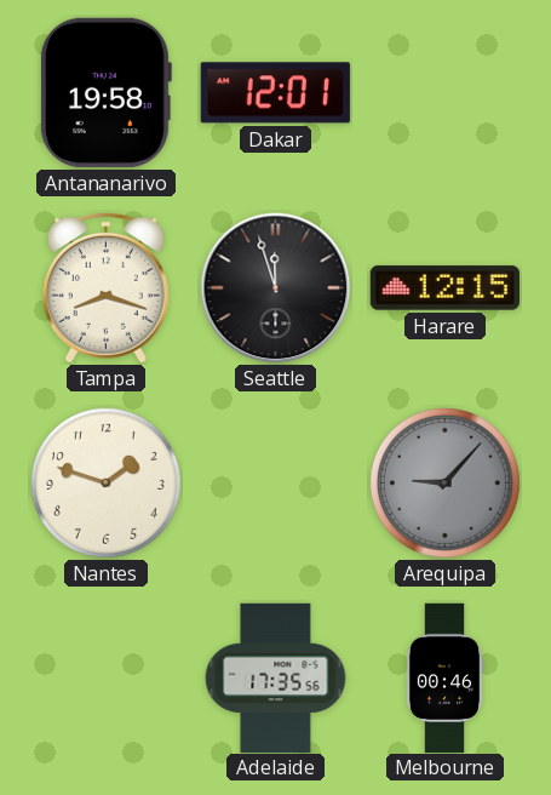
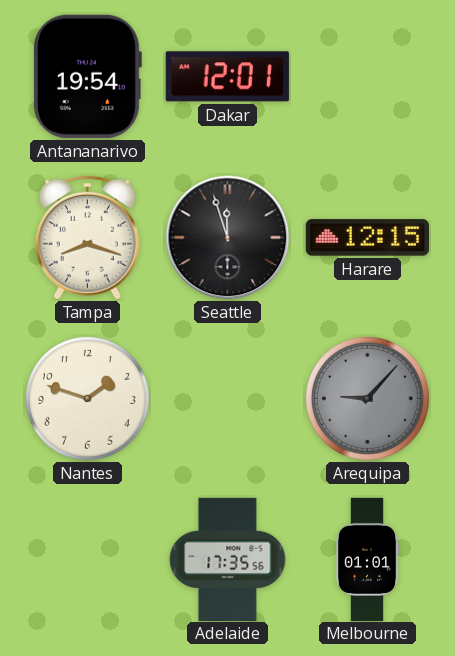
Antananarivo: 19:58 -> 19:54
Melbourne: 00:46 -> 01:01
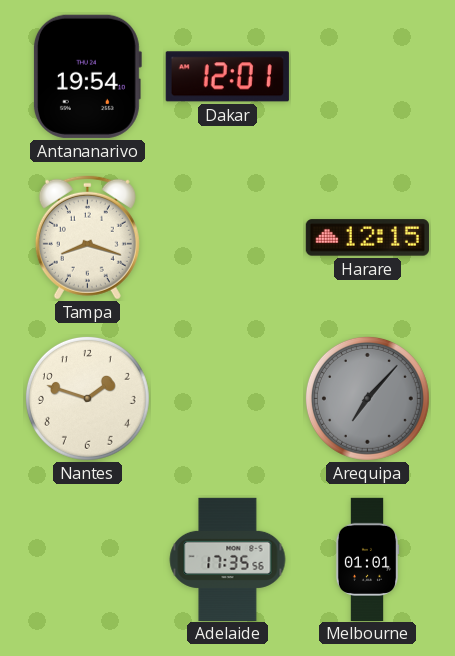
Seattle: 11:57 -> none
Arequipa: 9:07 -> 7:07
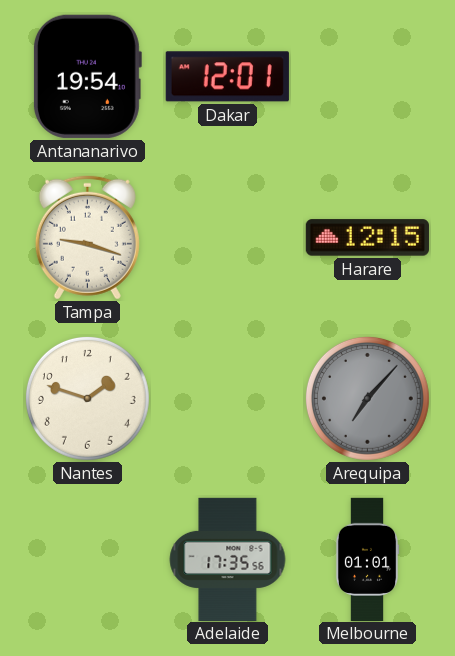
Tampa: 8:18 -> 9:18
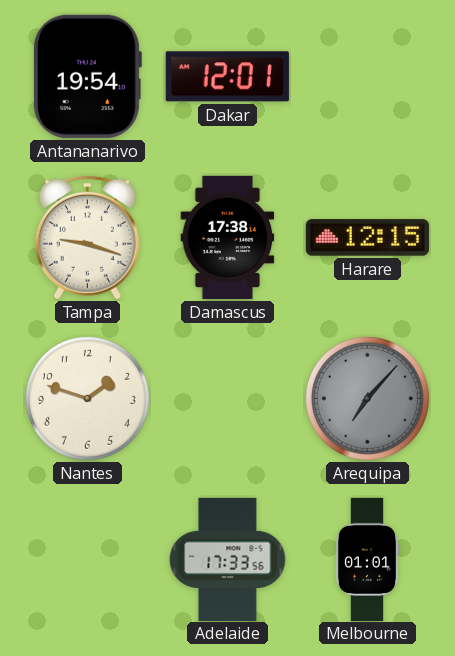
Damascus: none -> 17:38
Adelaide: 17:35 -> 17:33
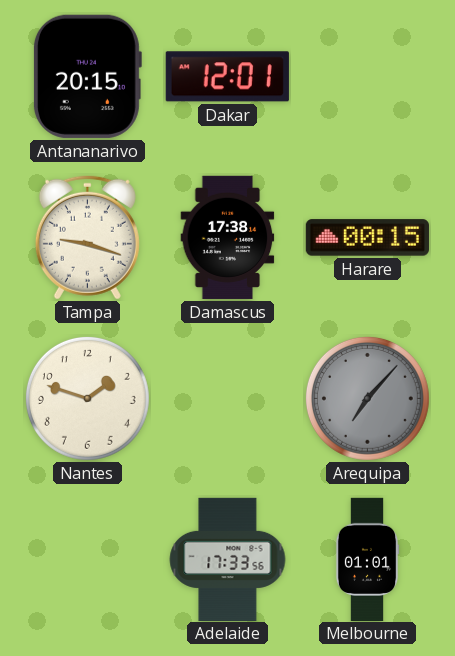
Antananarivo: 19:54 -> 20:15
Harare: 12:15 -> 00:15
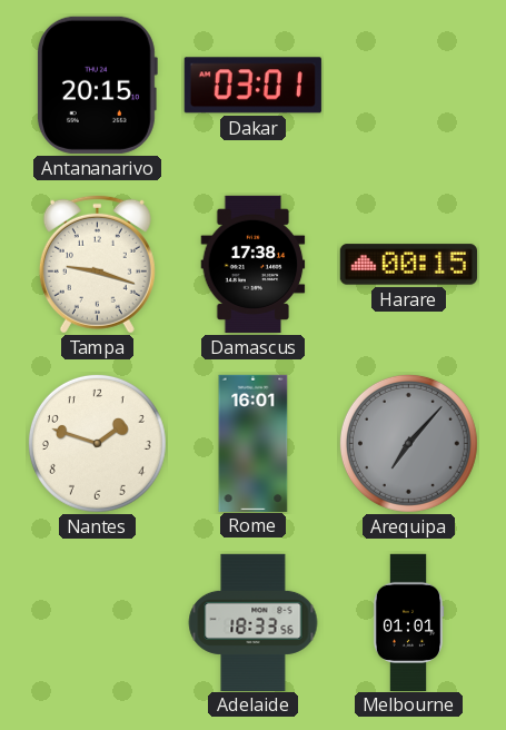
Dakar: 12:01 -> 03:01
Rome: none -> 16:01
Adelaide: 17:33 -> 18:33
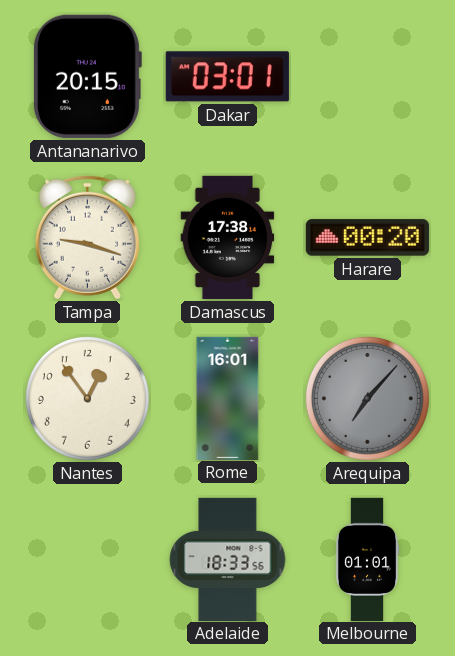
Harare: 00:15 -> 00:20
Nantes: 1:48 -> 12:54
